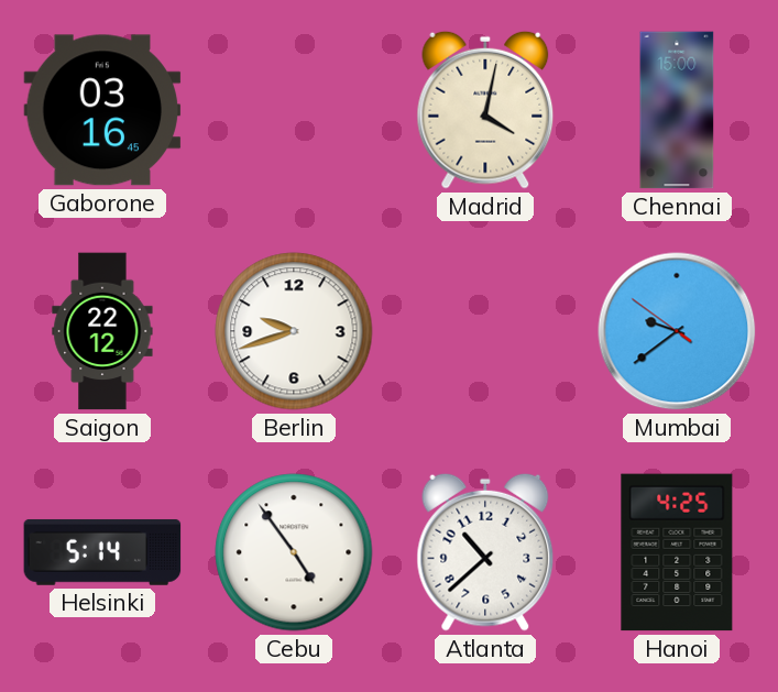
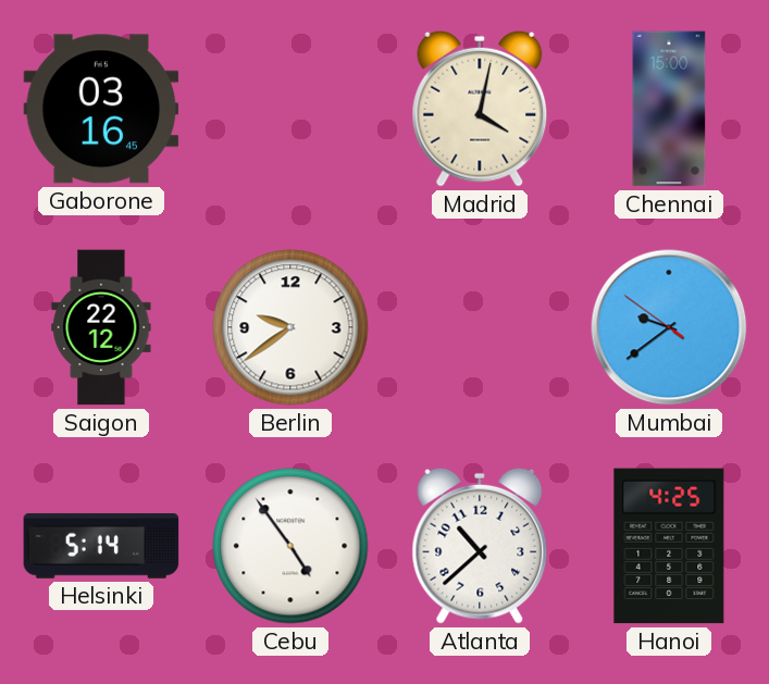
Berlin: 9:42 -> 9:39
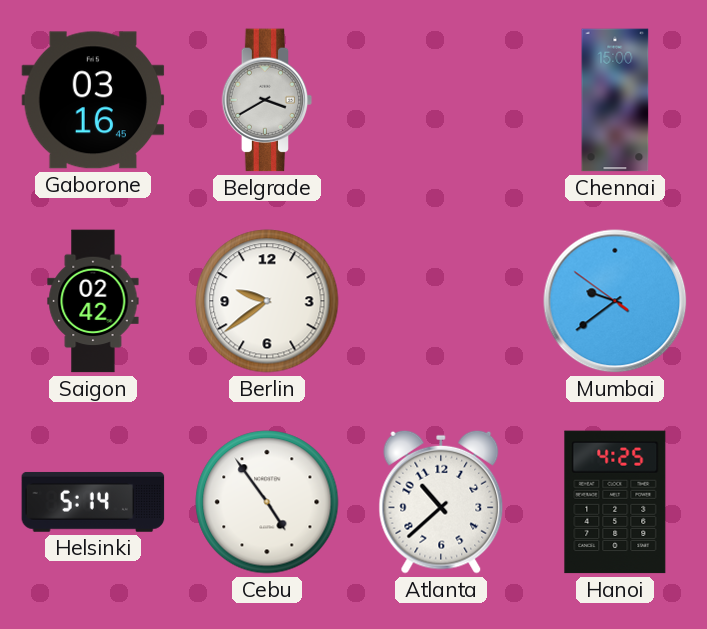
Belgrade: none -> 3:40
Madrid: 4:02 -> none
Saigon: 22:12 -> 02:42
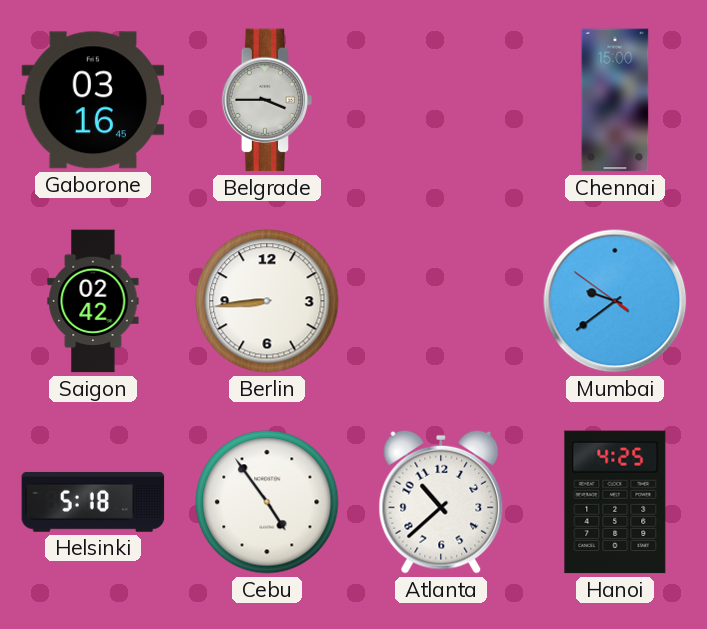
Belgrade: 3:40 -> 3:45
Berlin: 9:39 -> 8:44
Helsinki: 5:14 -> 5:18
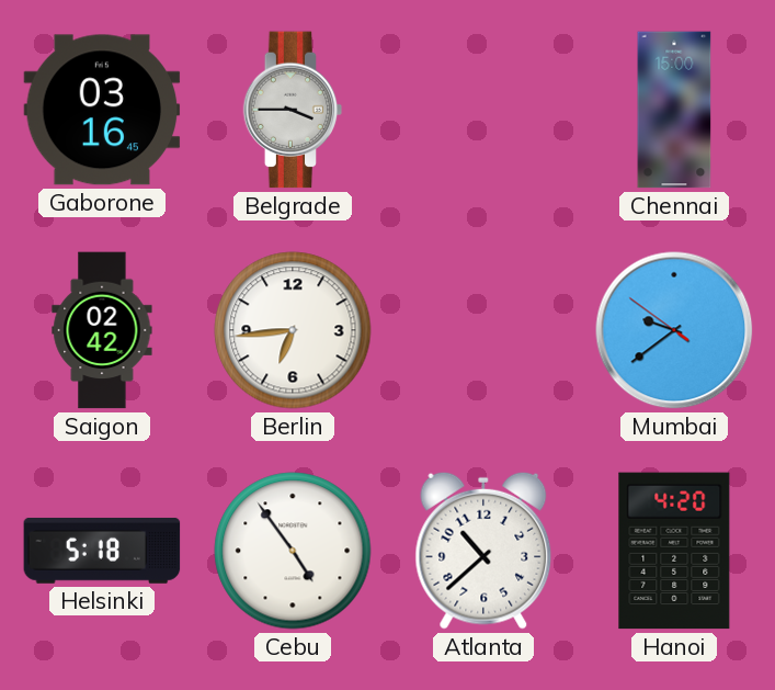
Berlin: 8:44 -> 6:44
Hanoi: 4:25 -> 4:20
